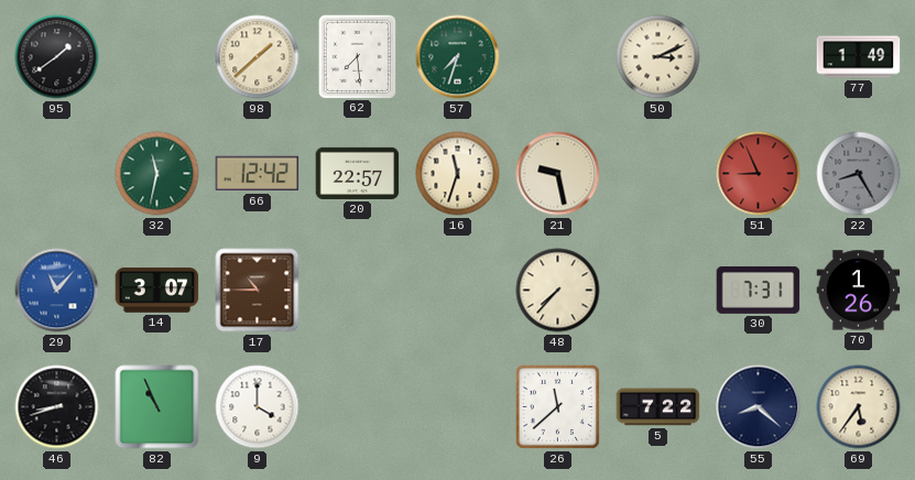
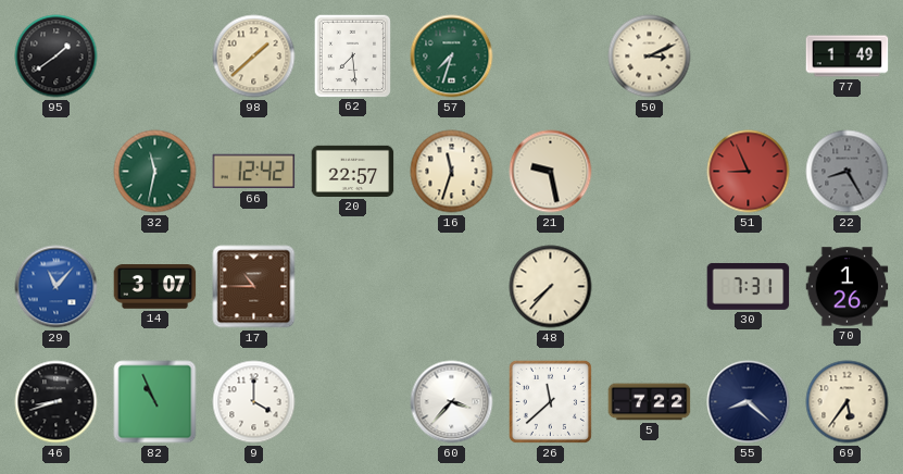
60: none -> 3:37
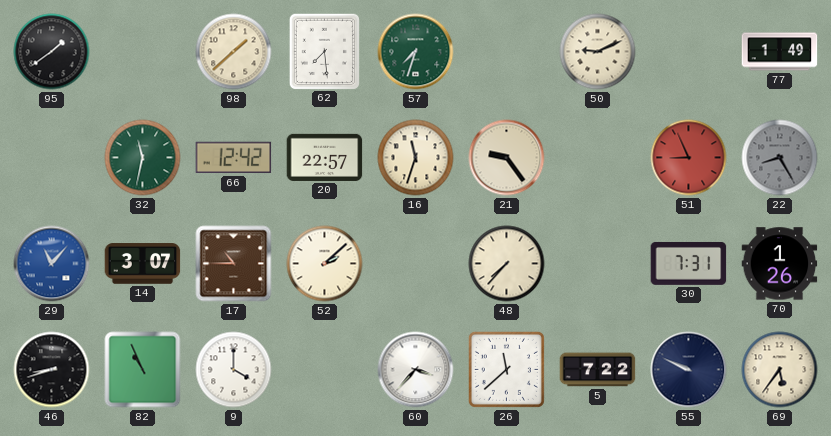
50: 3:11 -> 9:11
21: 9:28 -> 9:24
52: none -> 2:08
55: 8:22 -> 9:49
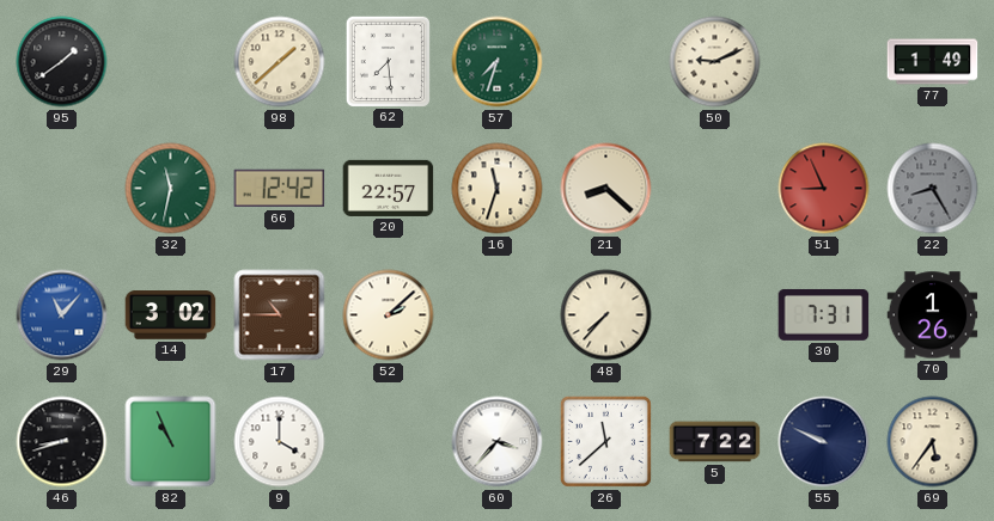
21: 9:24 -> 8:22
14: 3:07 -> 3:02
